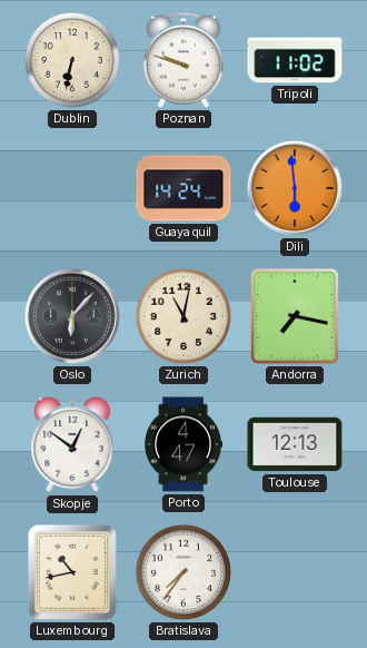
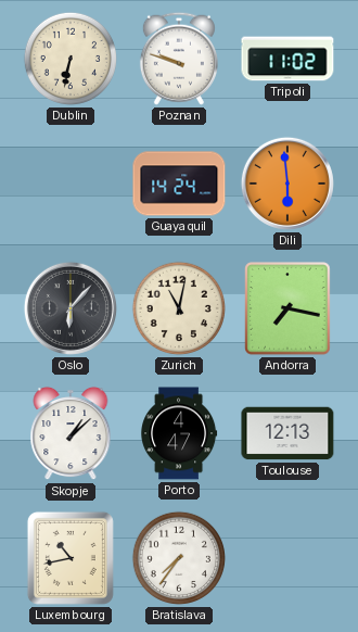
Skopje: 12:51 -> 1:08
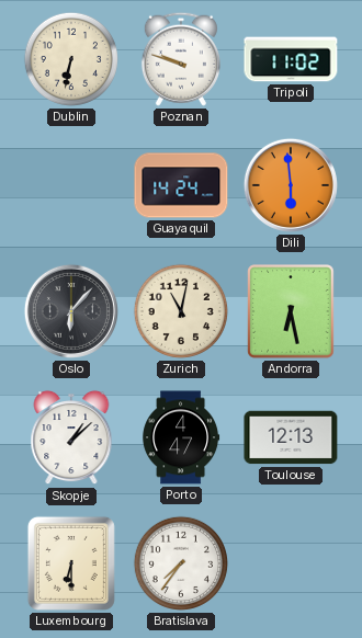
Andorra: 7:17 -> 6:28
Luxembourg: 10:43 -> 6:30
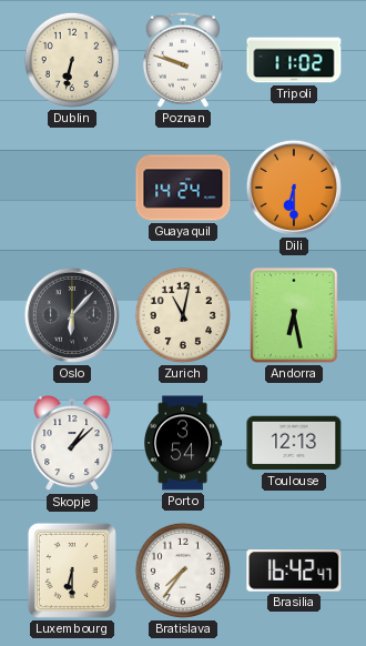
Dili: 5:59 -> 6:30
Porto: 4:47 -> 3:54
Brasilia: none -> 16:42
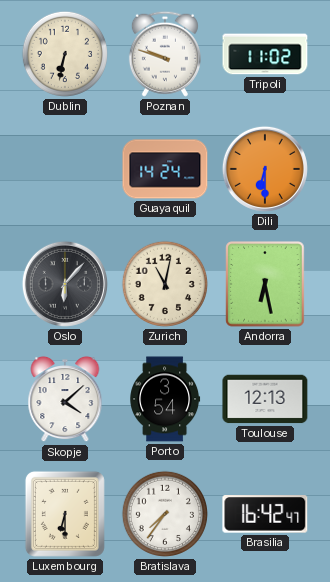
Skopje: 1:08 -> 4:08
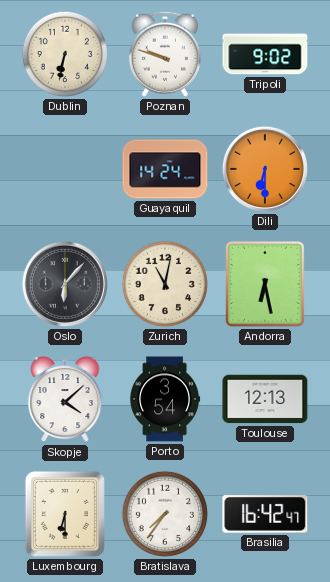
Tripoli: 11:02 -> 9:02
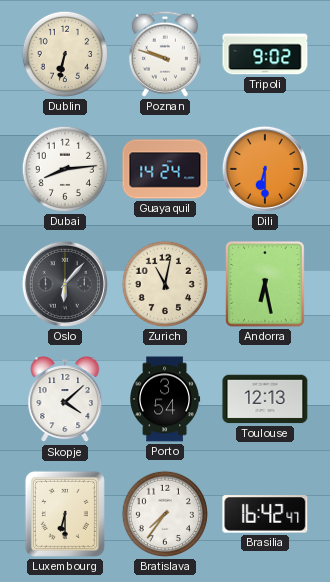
Dubai: none -> 8:14
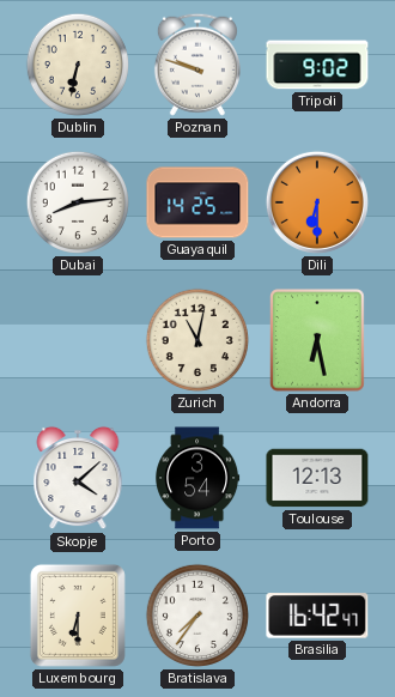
Guayaquil: 14:24 -> 14:25
Oslo: 6:07 -> none
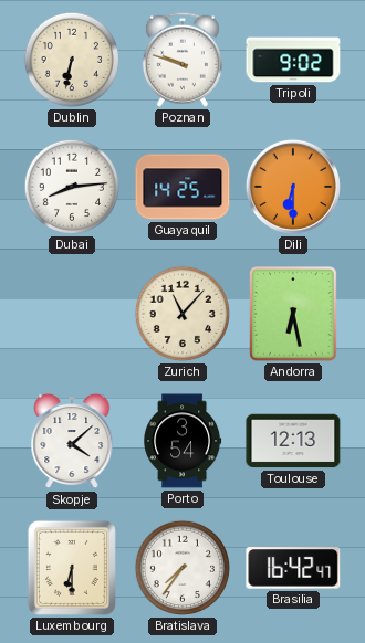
Zurich: 11:02 -> 11:07
